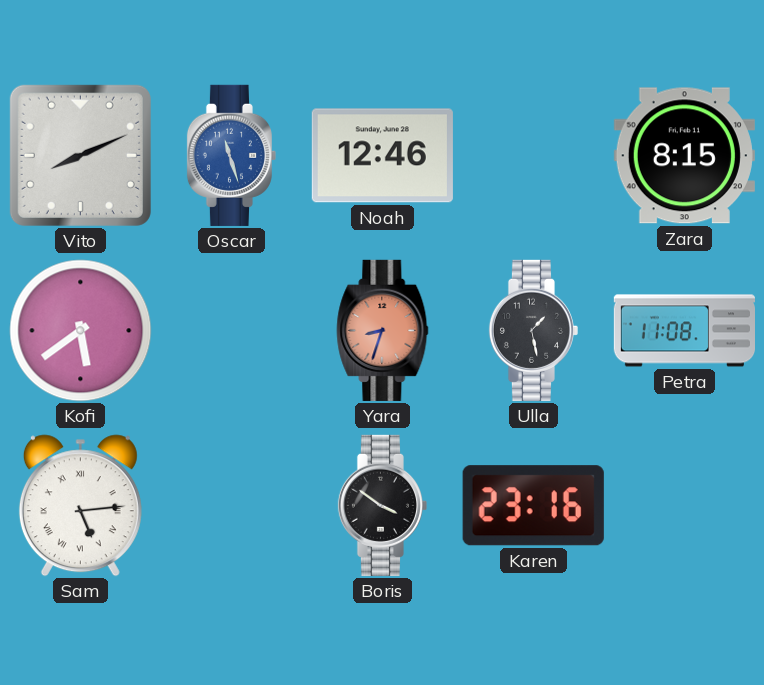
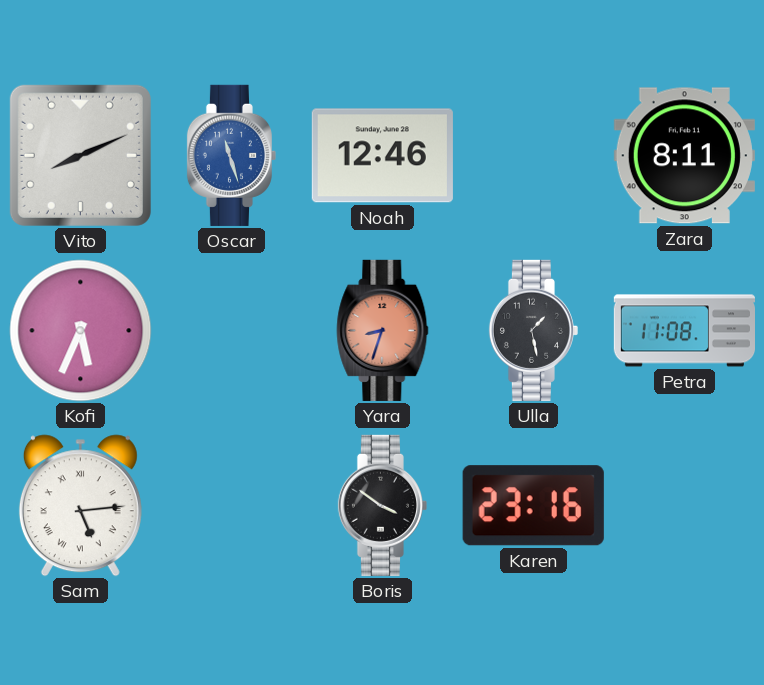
Zara: 8:15 -> 8:11
Kofi: 5:39 -> 5:34
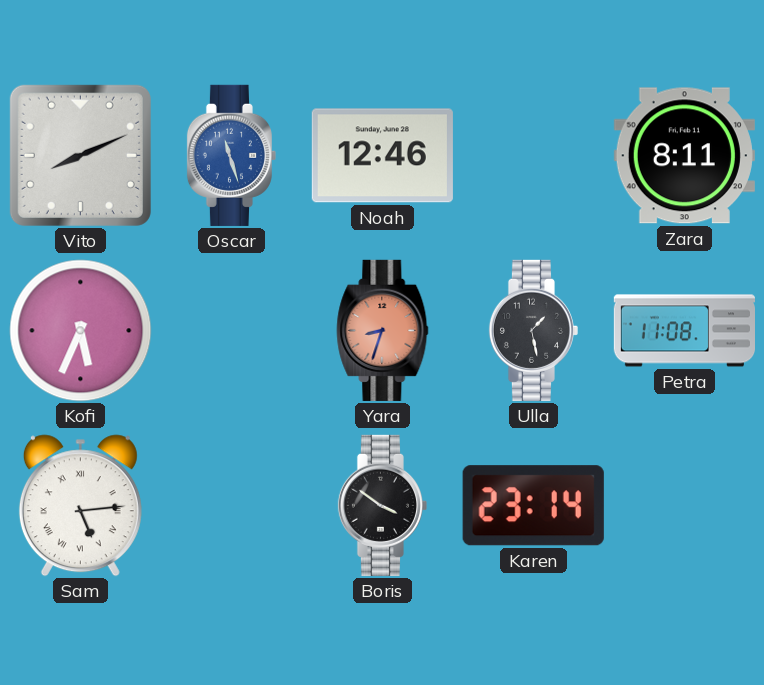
Karen: 23:16 -> 23:14
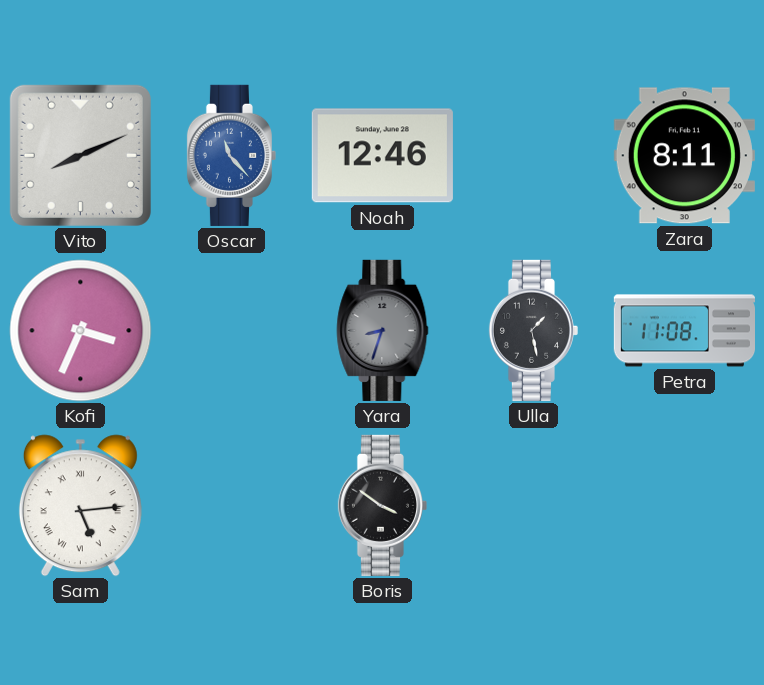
Oscar: 11:27 -> 11:23
Kofi: 5:34 -> 3:34
Yara dial: salmon -> grey
Karen: 23:14 -> none
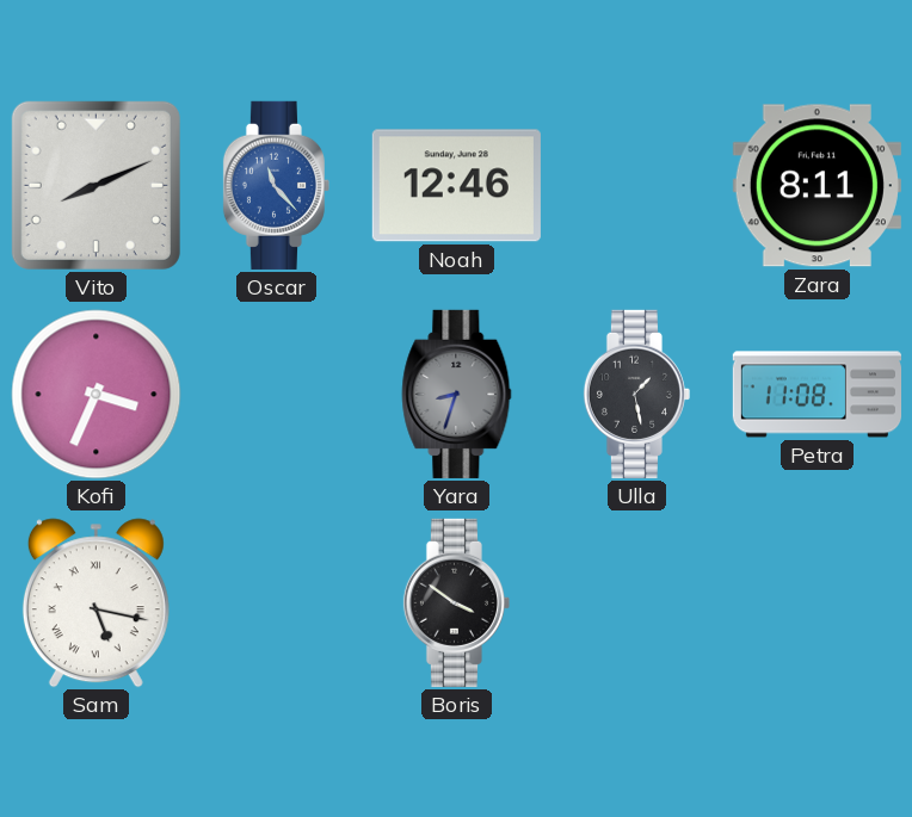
Sam: 5:14 -> 5:17
